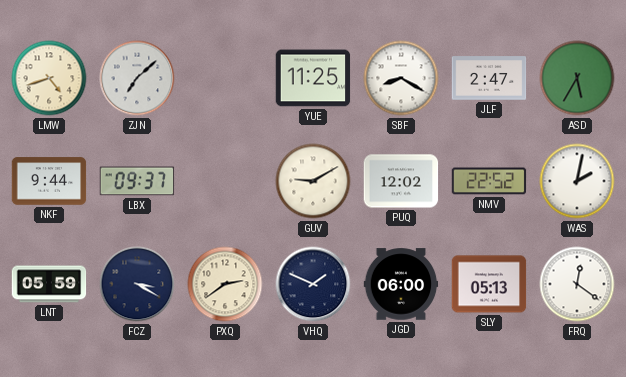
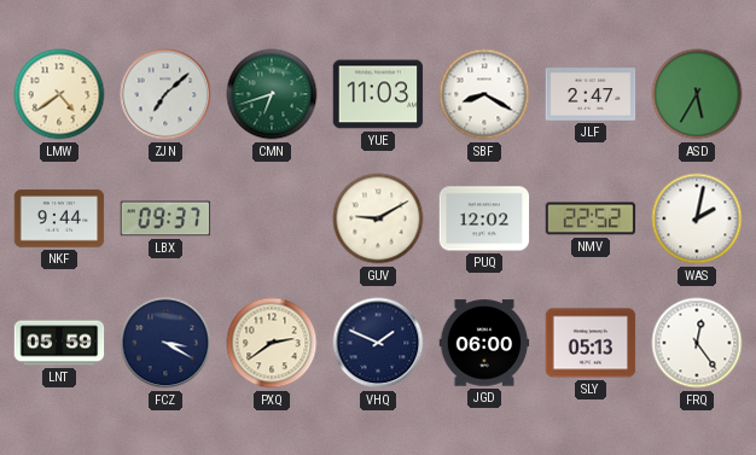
LMW: 4:42 -> 4:39
CMN: none -> 6:42
YUE: 11:25 -> 11:03
FRQ: 12:21 -> 12:24
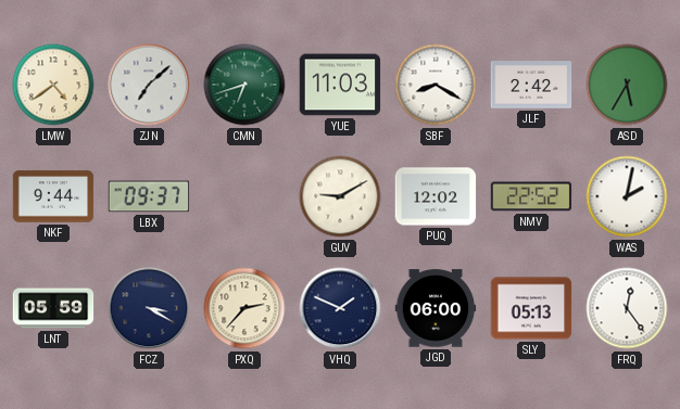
JLF: 2:47 -> 2:42
PXQ: 2:39 -> 2:37
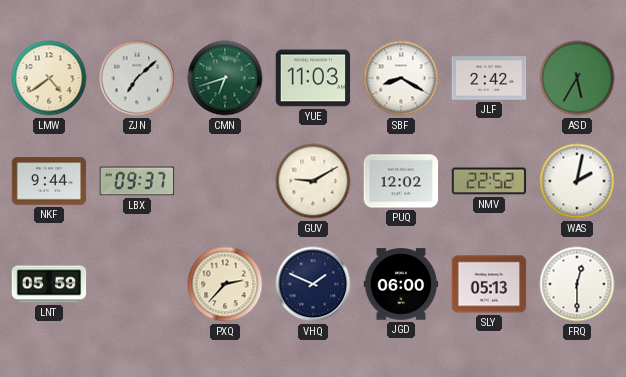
FCZ: 3:20 -> none
FRQ: 12:24 -> 12:30
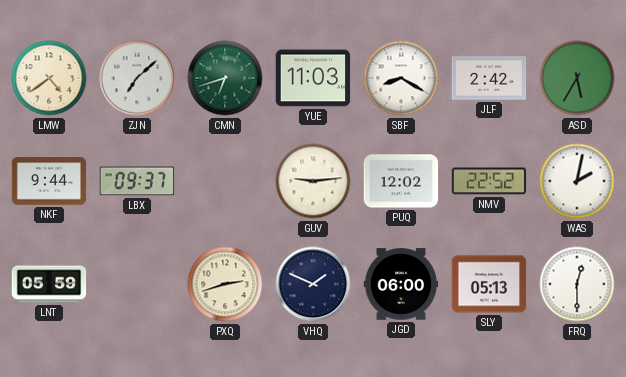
GUV: 9:10 -> 9:14
PXQ: 2:37 -> 2:42
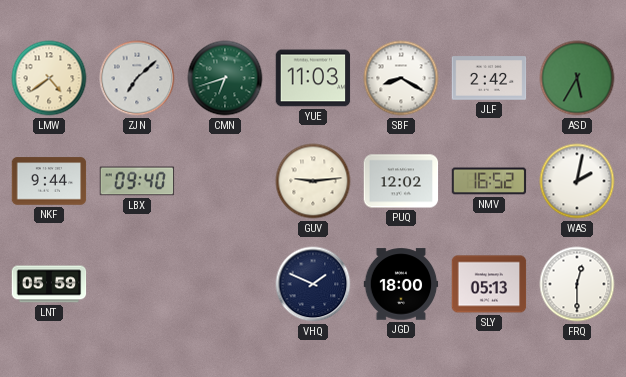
LBX: 09:37 -> 09:40
NMV: 22:52 -> 16:52
PXQ: 2:42 -> none
JGD: 06:00 -> 18:00
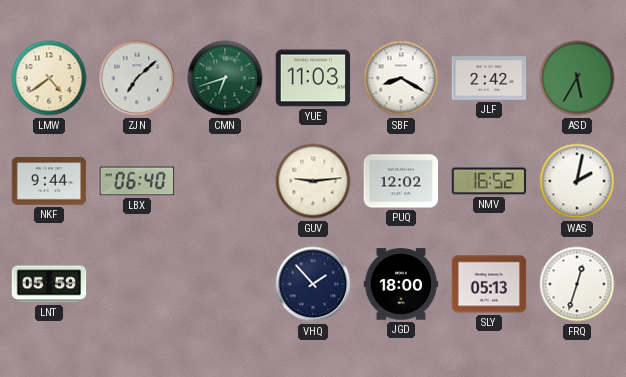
LBX: 09:40 -> 06:40
VHQ: 1:49 -> 1:53
FRQ: 12:30 -> 12:33
